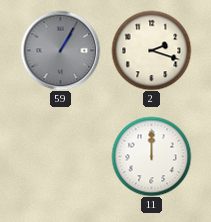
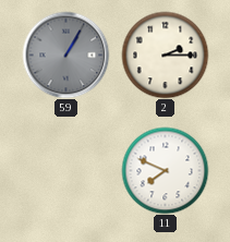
2: 2:18 -> 2:15
11: 12:00 -> 7:49
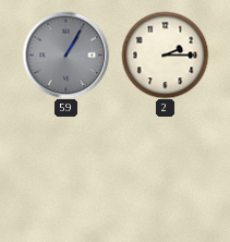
11: 7:49 -> none
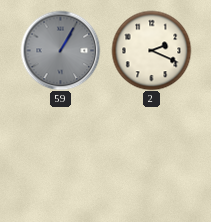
2: 2:15 -> 2:19
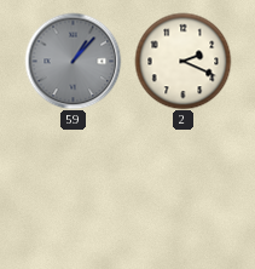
59: 1:05 -> 1:07
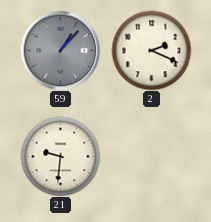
21: none -> 9:31
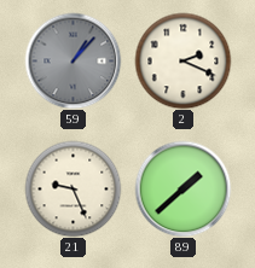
21: 9:31 -> 9:26
89: none -> 1:38
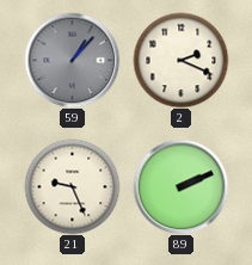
89: 1:38 -> 2:11
